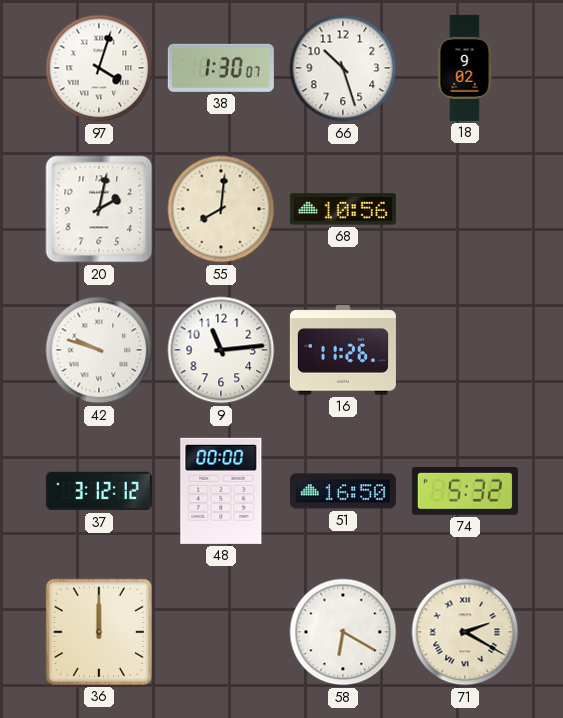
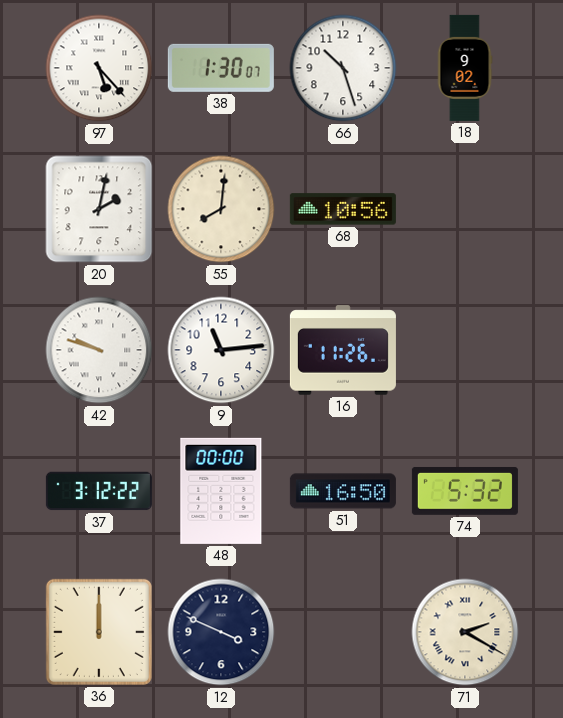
97: 4:03 -> 5:23
37: 3:12:12 -> 3:12:22
12: none -> 3:49
58: 6:20 -> none
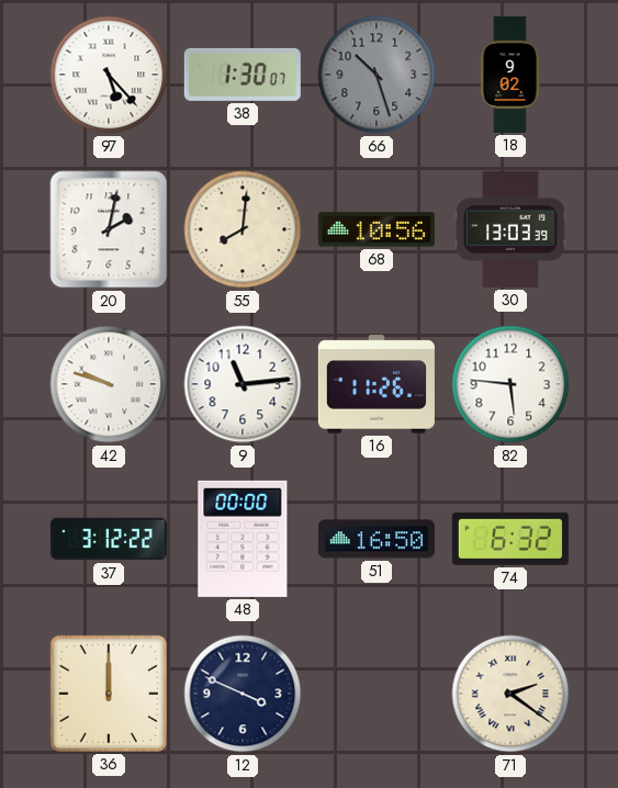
66 dial: white -> grey
30: none -> 13:03
82: none -> 5:46
74: 5:32 -> 6:32
71: 2:20 -> 2:21
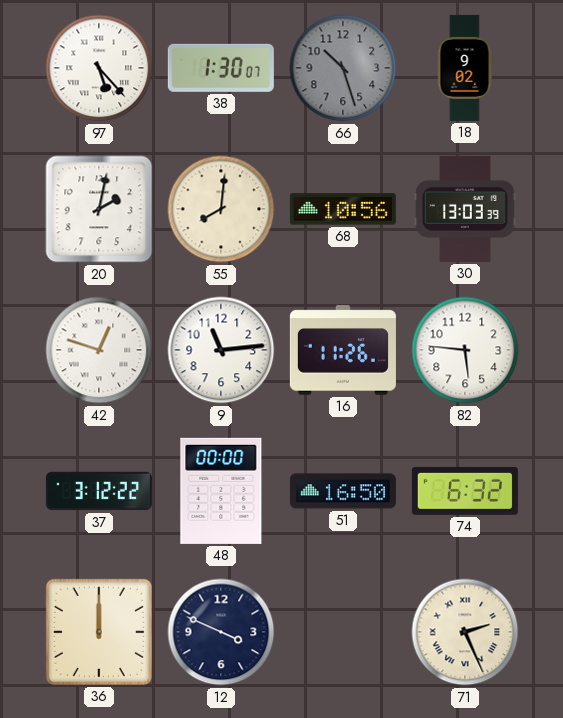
42: 9:48 -> 12:48
71: 2:21 -> 2:26
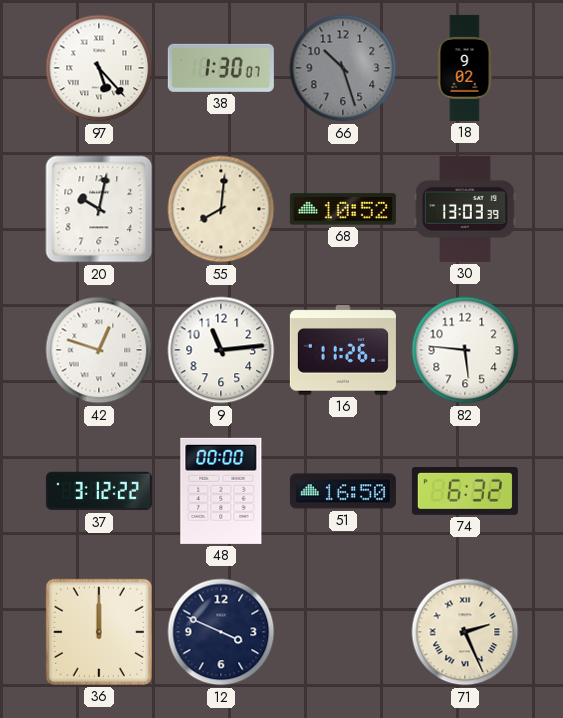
20: 2:02 -> 10:02
68: 10:56 -> 10:52
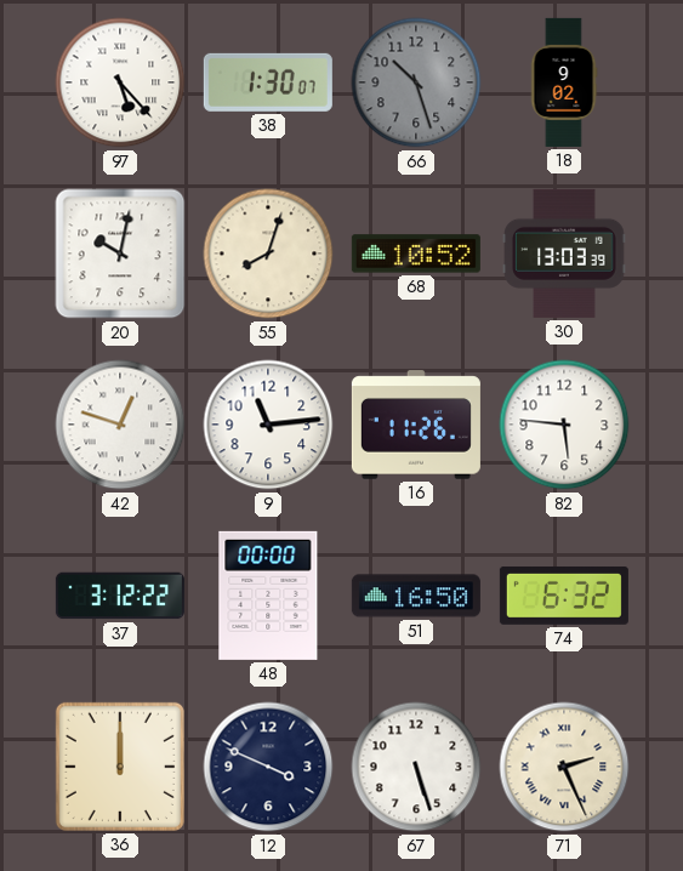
55: 8:01 -> 8:03
67: none -> 5:27
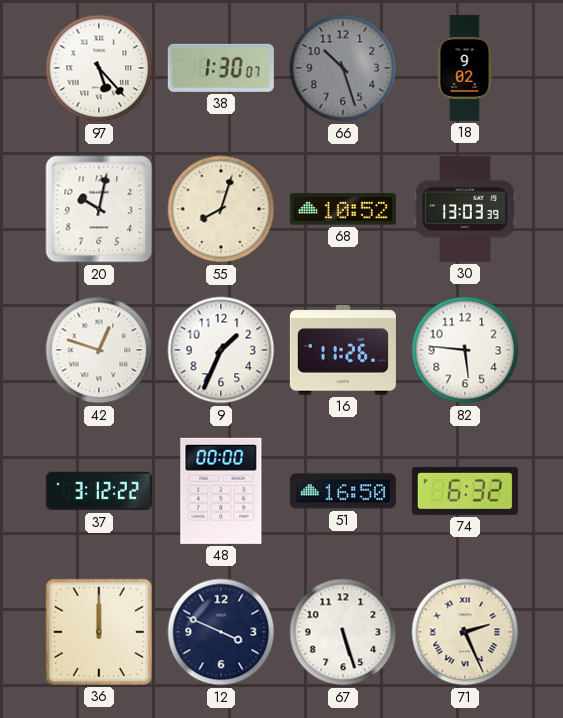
9: 11:14 -> 1:34
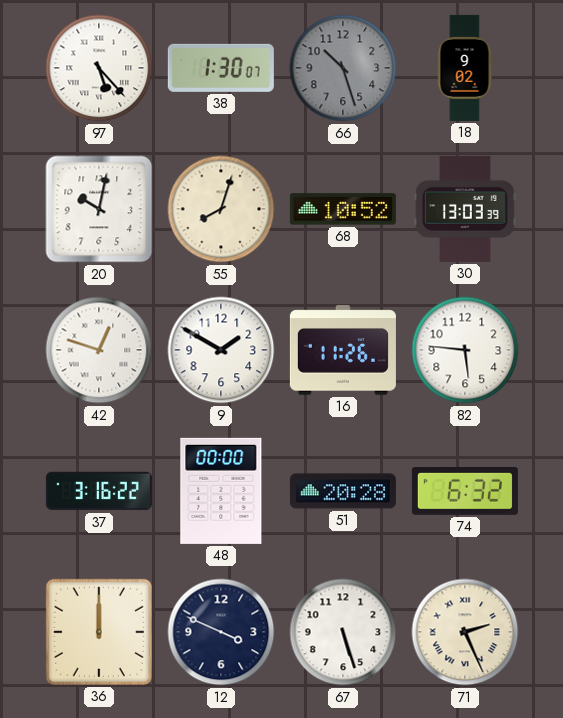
9: 1:34 -> 1:50
37: 3:12 -> 3:16
51: 16:50 -> 20:28
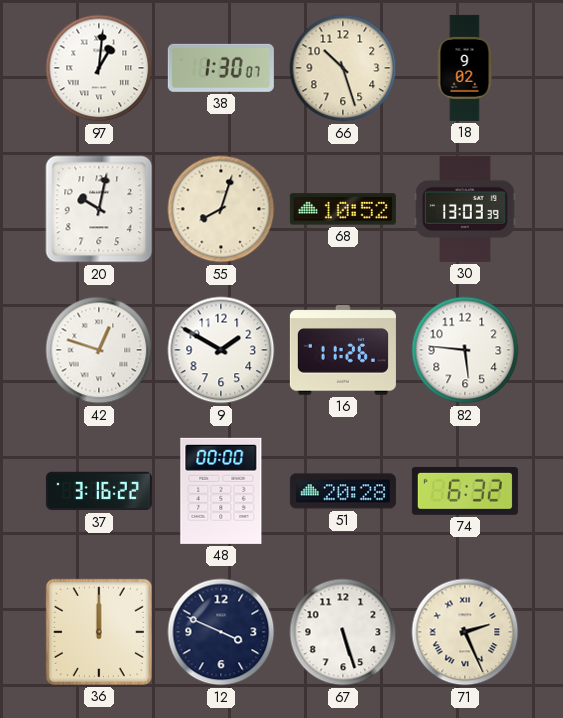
97: 5:23 -> 1:01
66 dial: grey -> cream
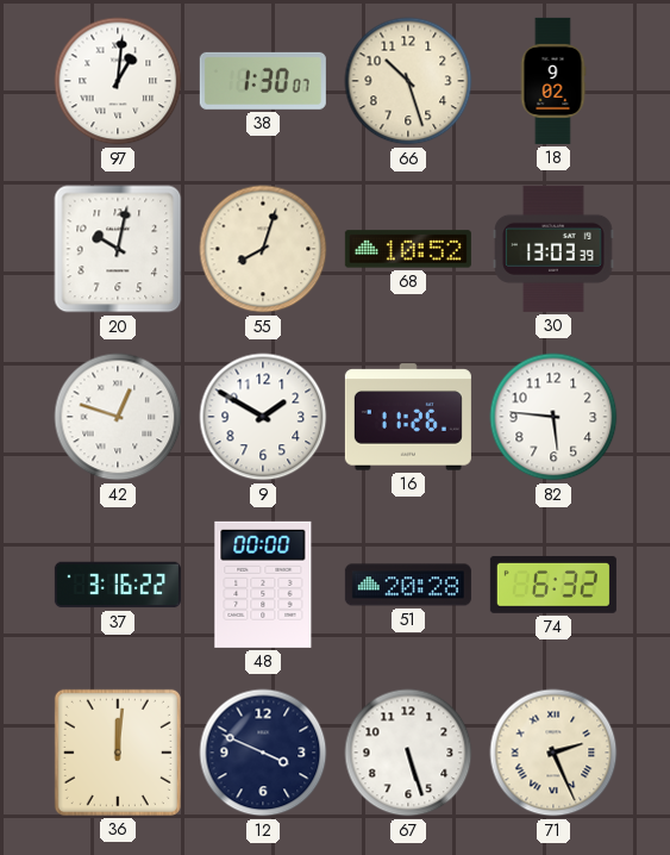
36: 12:00 -> 12:01
